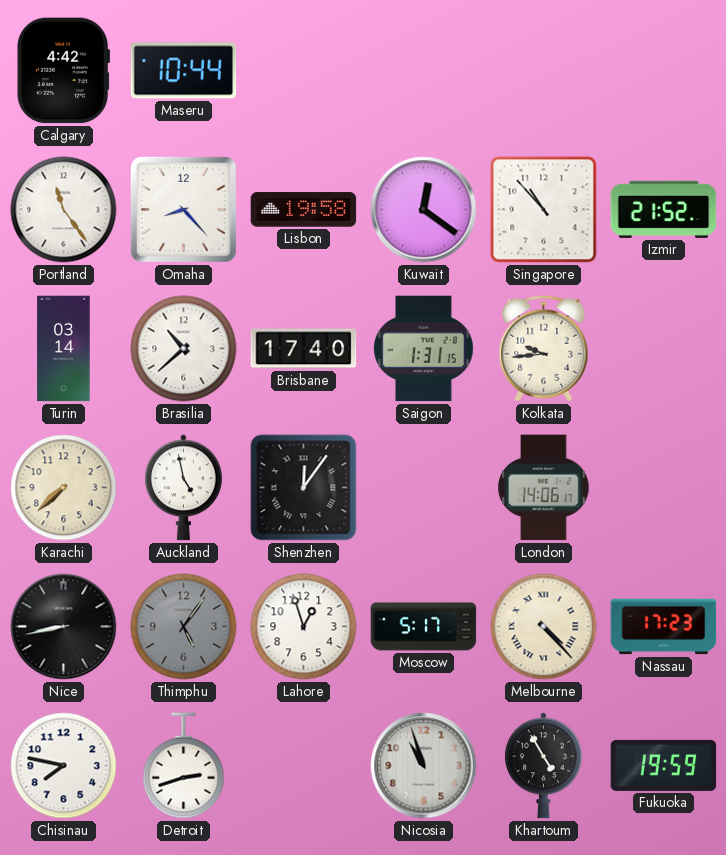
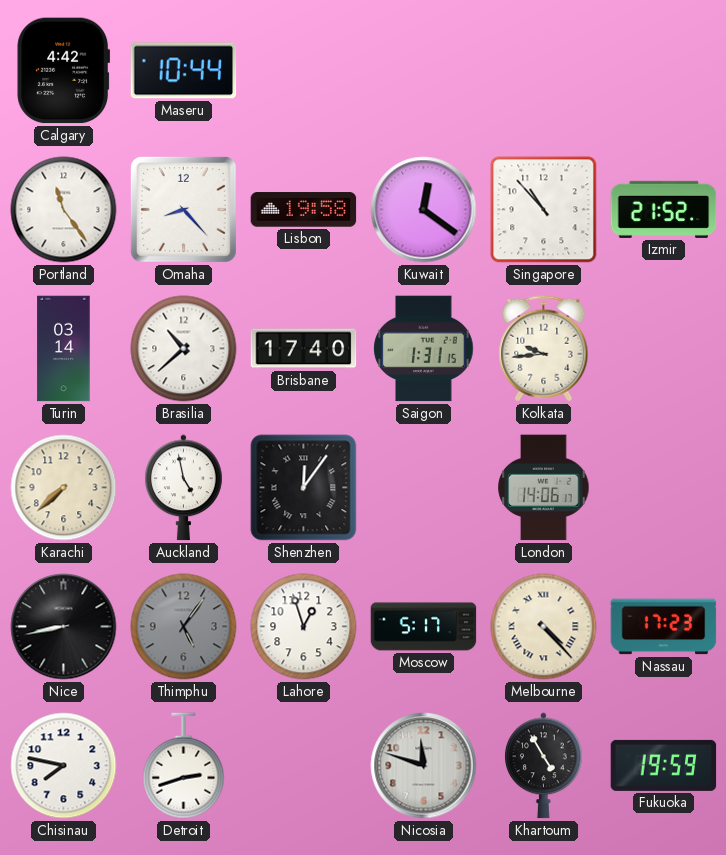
Nicosia: 10:57 -> 11:48
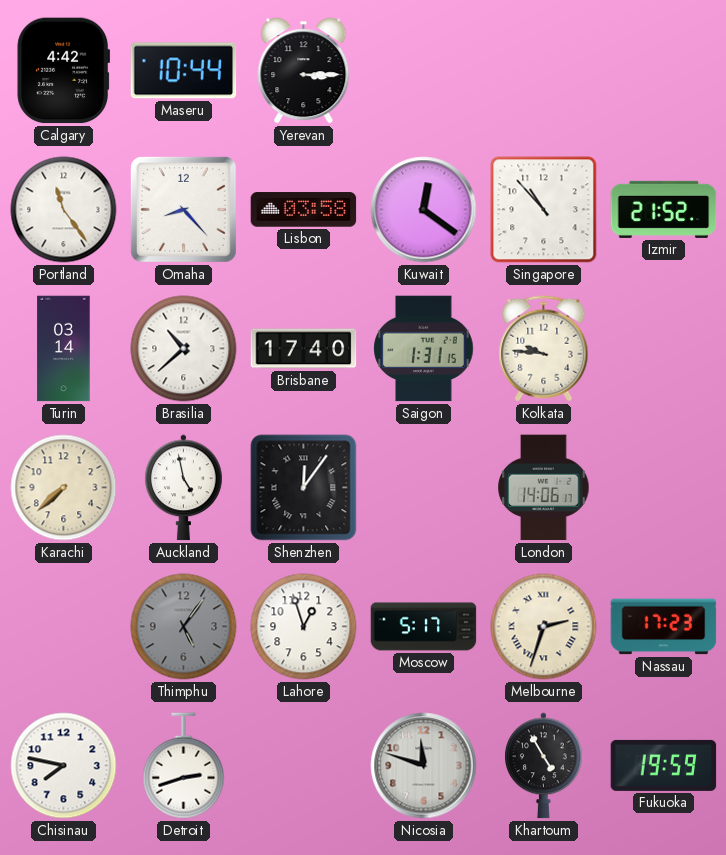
Yerevan: none -> 3:15
Lisbon: 19:58 -> 03:58
Kolkata: 9:44 -> 9:46
Nice: 8:43 -> none
Melbourne: 4:23 -> 2:33
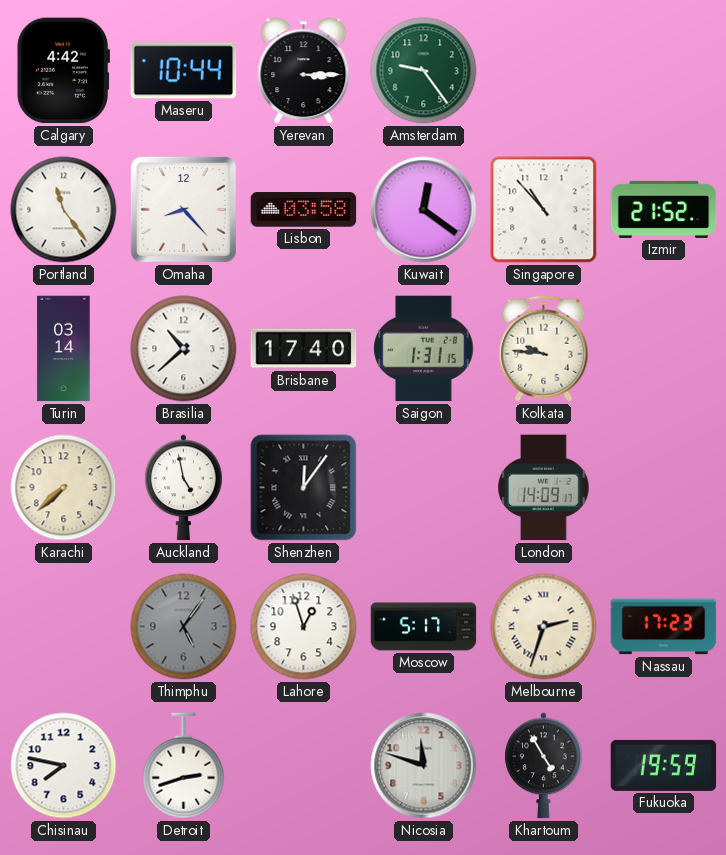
Amsterdam: none -> 9:24
London: 14:06 -> 14:09
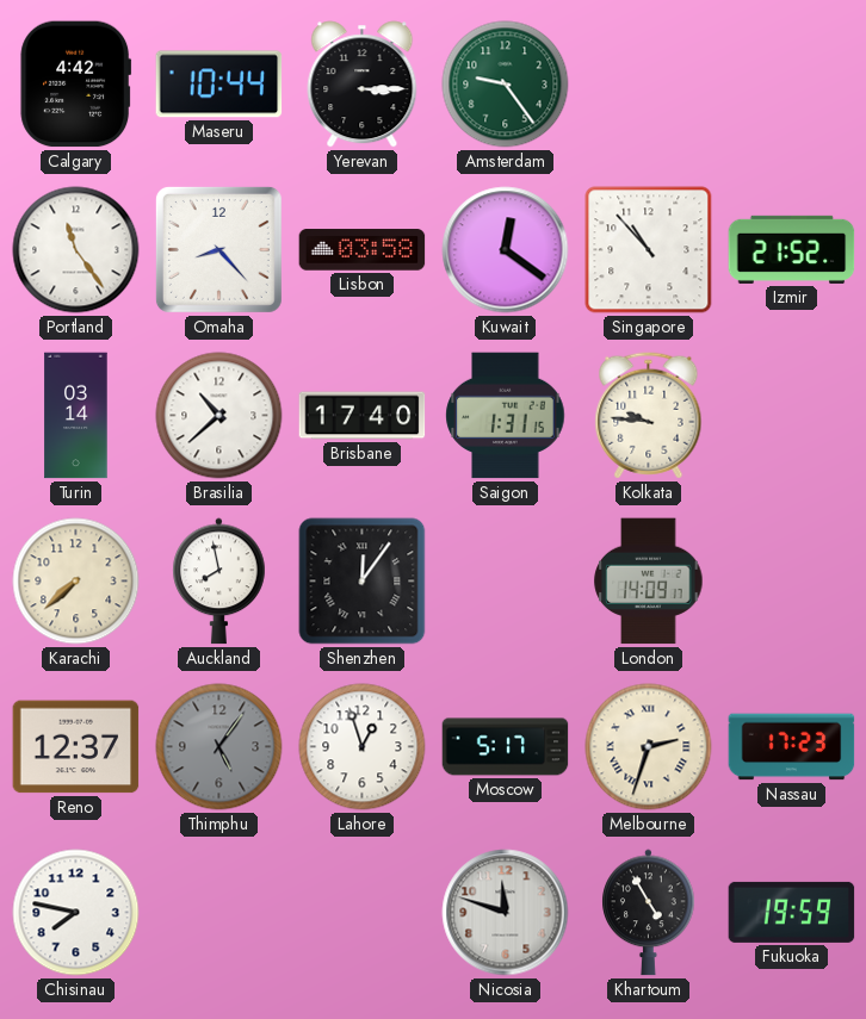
Auckland: 4:58 -> 7:58
Reno: none -> 12:37
Detroit: 2:42 -> none
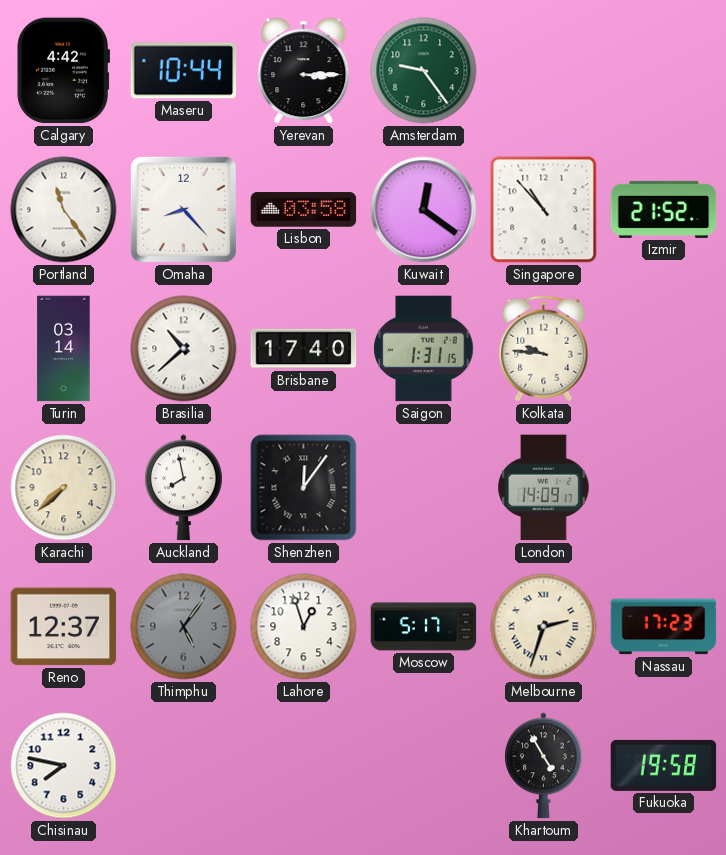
Nicosia: 11:48 -> none
Fukuoka: 19:59 -> 19:58
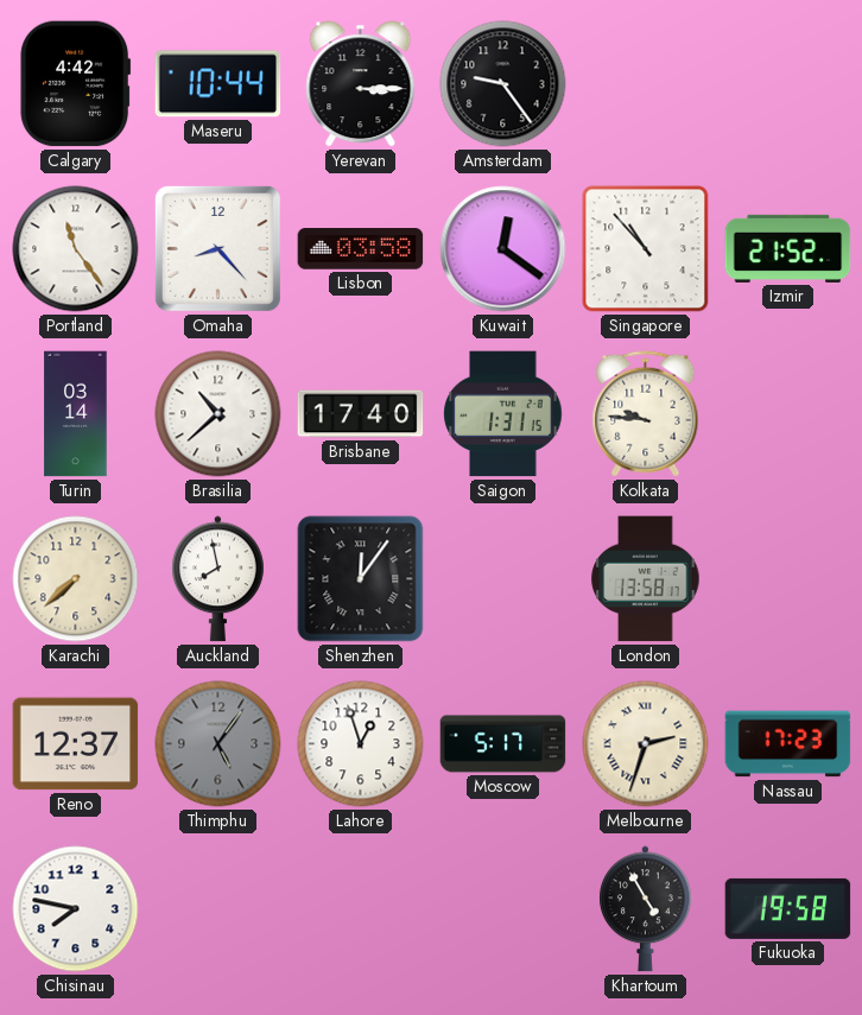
Amsterdam dial: green -> black
London: 14:09 -> 13:58
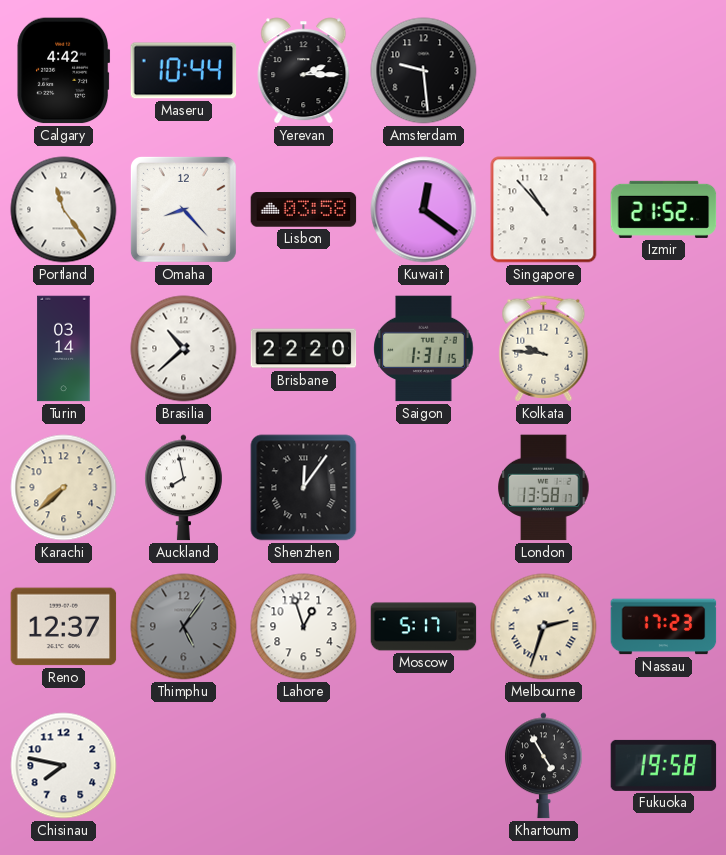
Yerevan: 3:15 -> 2:15
Amsterdam: 9:24 -> 9:29
Brisbane: 17:40 -> 22:20
